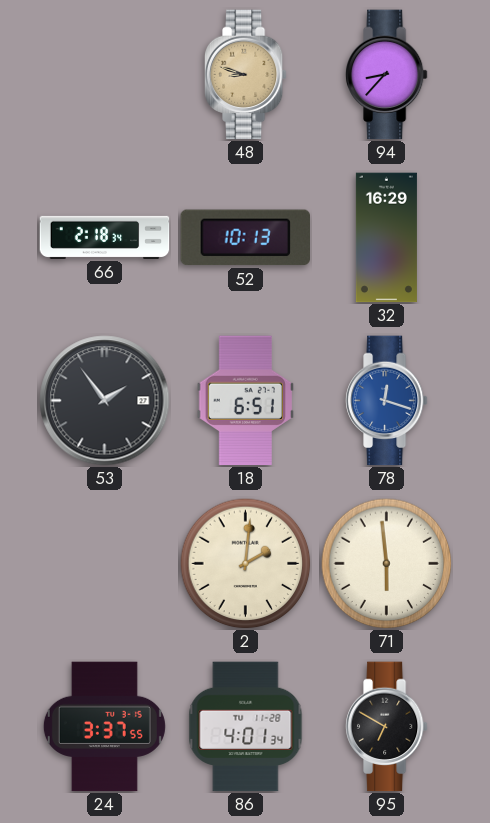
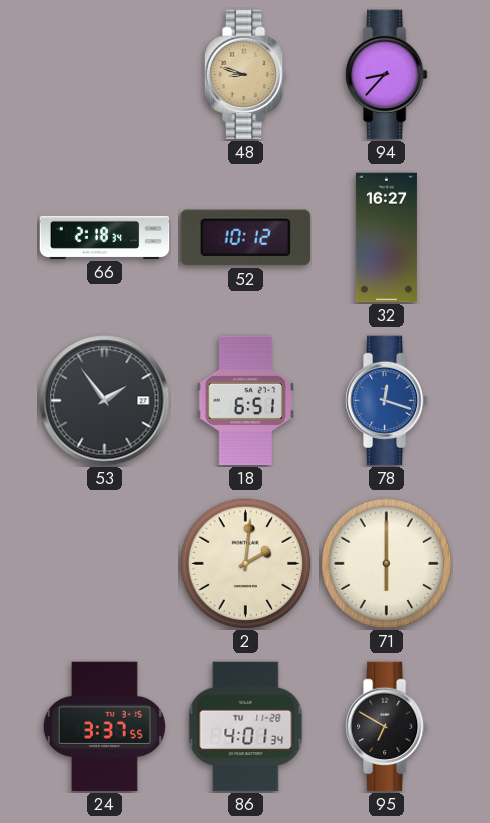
52: 10:13 -> 10:12
32: 16:29 -> 16:27
71: 5:59 -> 6:00
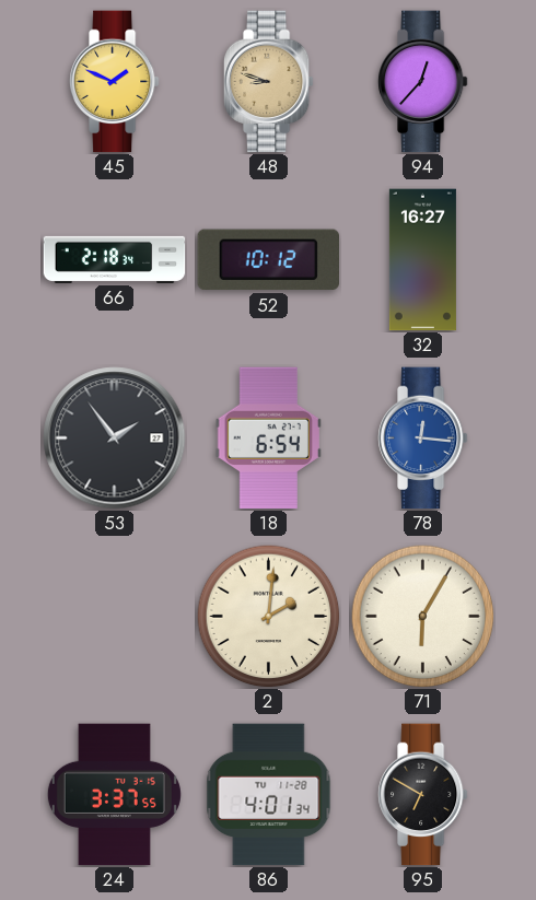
45: none -> 1:49
94: 8:37 -> 12:37
18: 6:51 -> 6:54
78: 12:18 -> 12:16
71: 6:00 -> 6:05
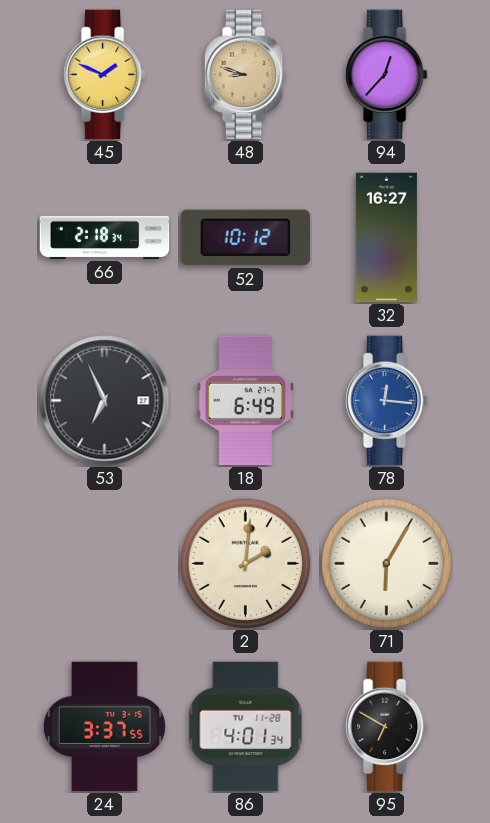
53: 1:54 -> 6:56
18: 6:54 -> 6:49
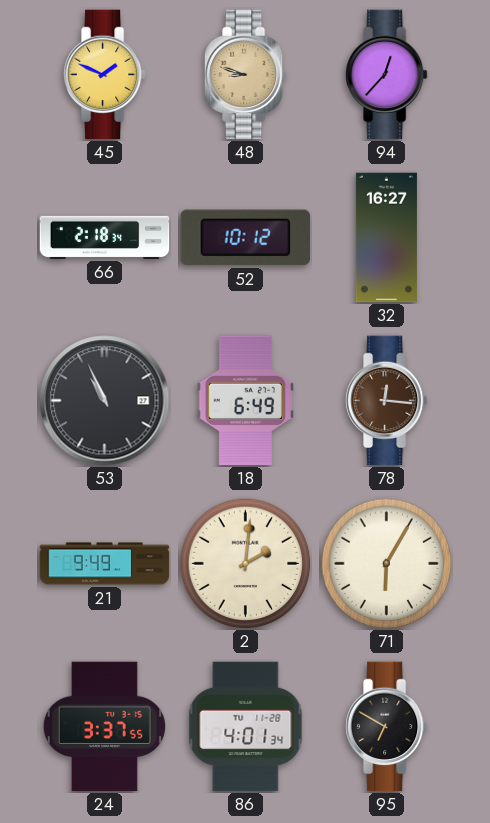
53: 6:56 -> 10:56
78 dial: blue -> brown
21: none -> 9:49
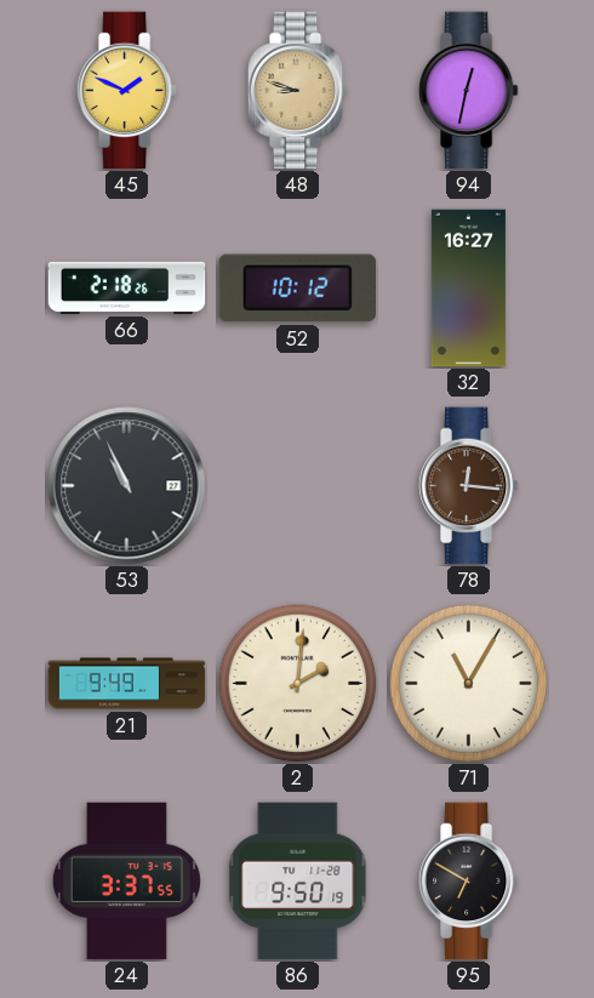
94: 12:37 -> 12:32
66: 2:18:34 -> 2:18:26
18: 6:49 -> none
71: 6:05 -> 11:05
86: 4:01 -> 9:50
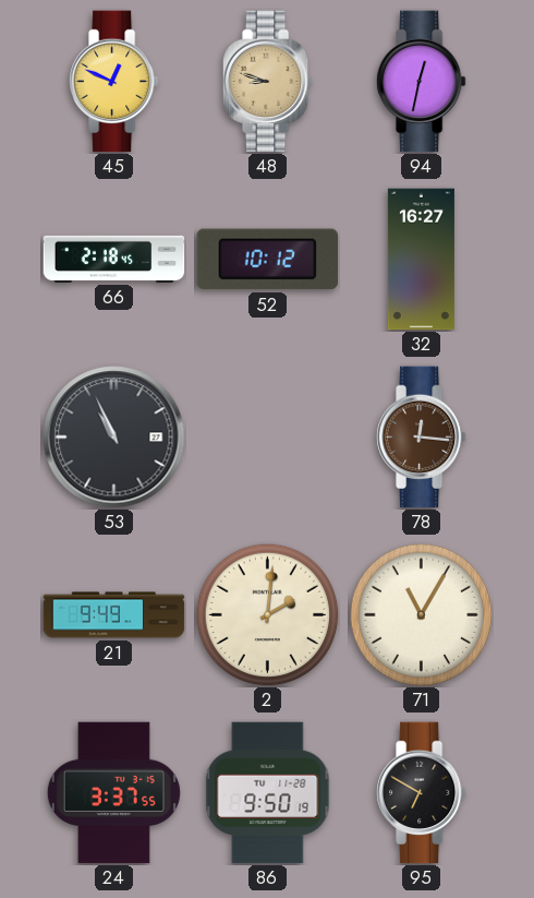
45: 1:49 -> 12:49
66: 2:18:26 -> 2:18:45
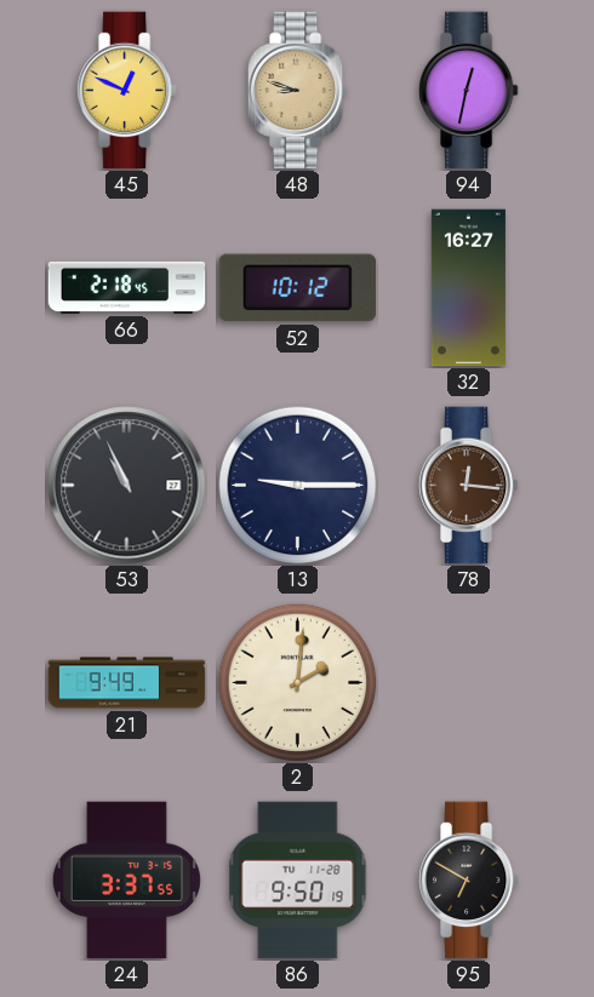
13: none -> 9:15
71: 11:05 -> none
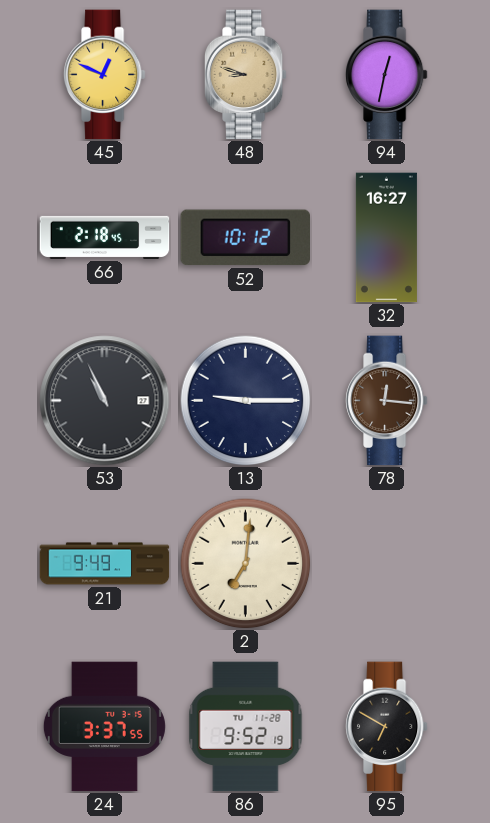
2: 2:01 -> 7:01
86: 9:50 -> 9:52
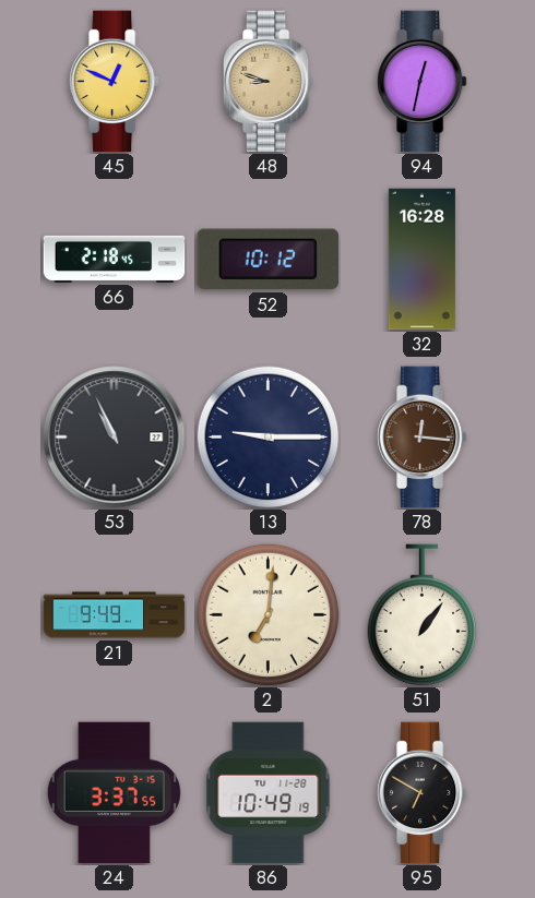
32: 16:27 -> 16:28
51: none -> 1:06
86: 9:52 -> 10:49
